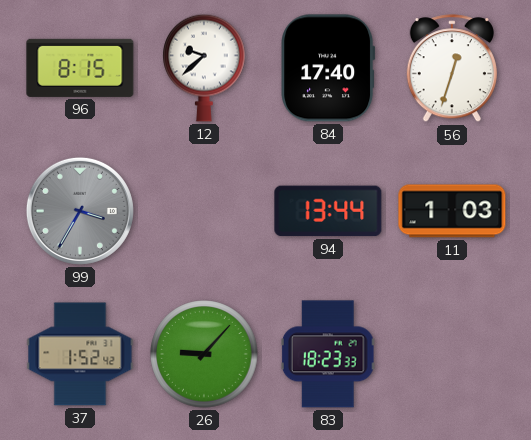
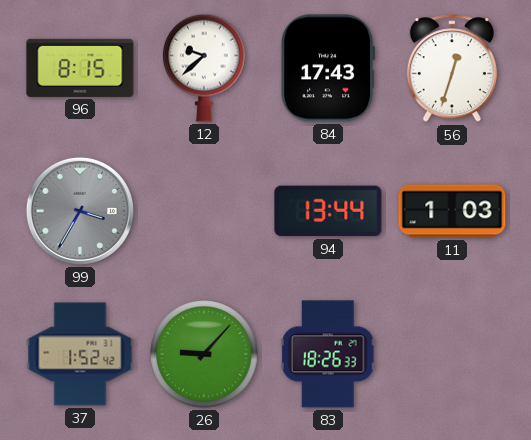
84: 17:40 -> 17:43
83: 18:23 -> 18:26
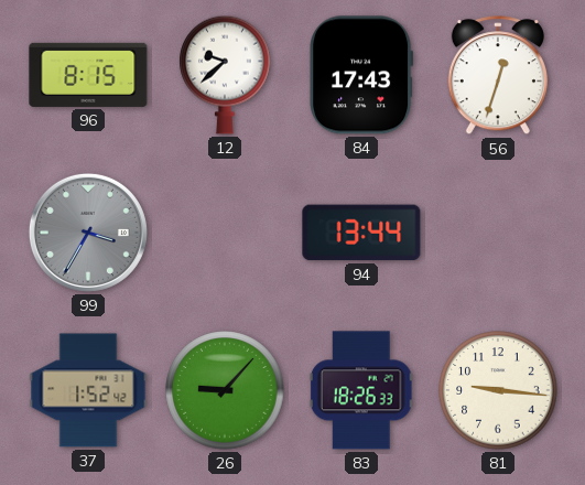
11: 1:03 -> none
81: none -> 9:16
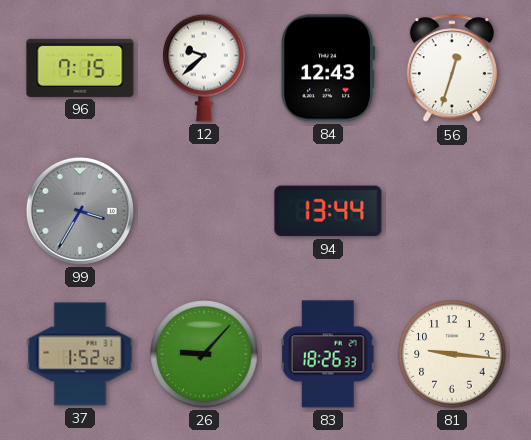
96: 8:15 -> 7:15
84: 17:43 -> 12:43
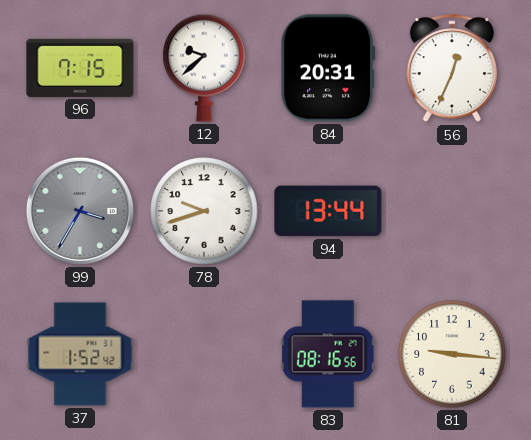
84: 12:43 -> 20:31
56: 12:33 -> 12:34
78: none -> 9:42
26: 9:07 -> none
83: 18:26 -> 08:16
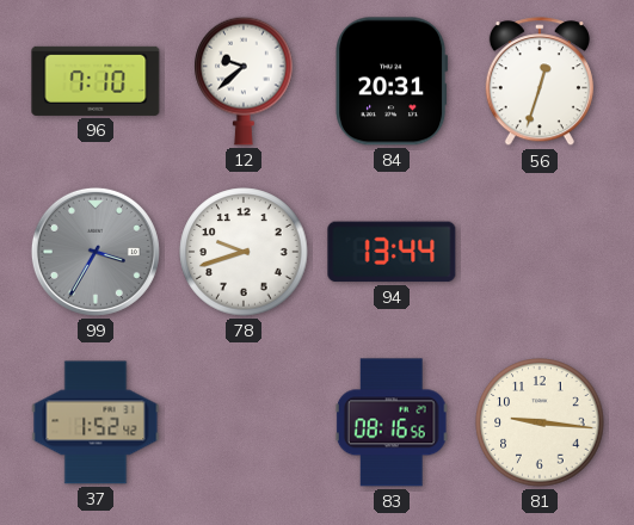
96: 7:15 -> 7:10
56: 12:34 -> 12:33
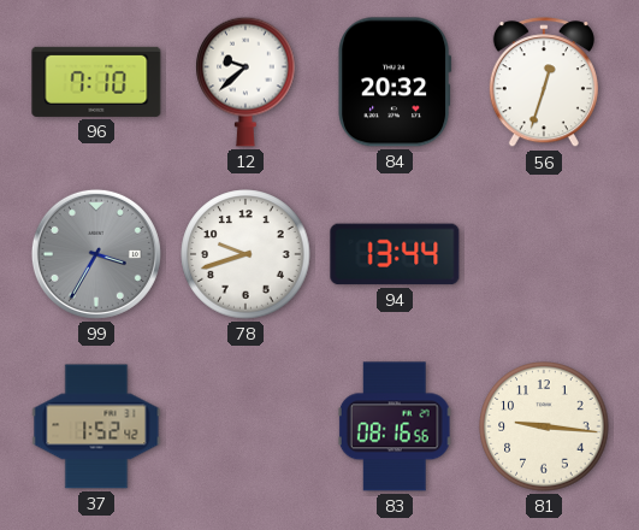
84: 20:31 -> 20:32
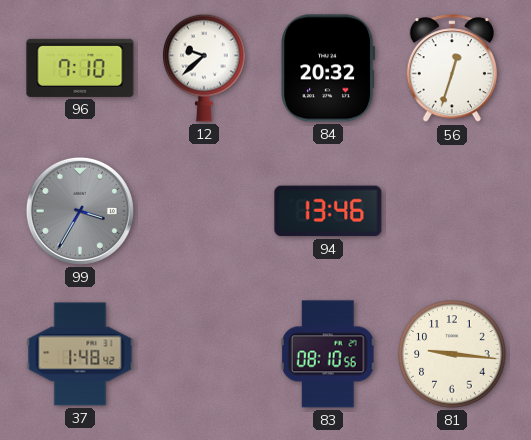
78: 9:42 -> none
94: 13:44 -> 13:46
37: 1:52 -> 1:48
83: 08:16 -> 08:10
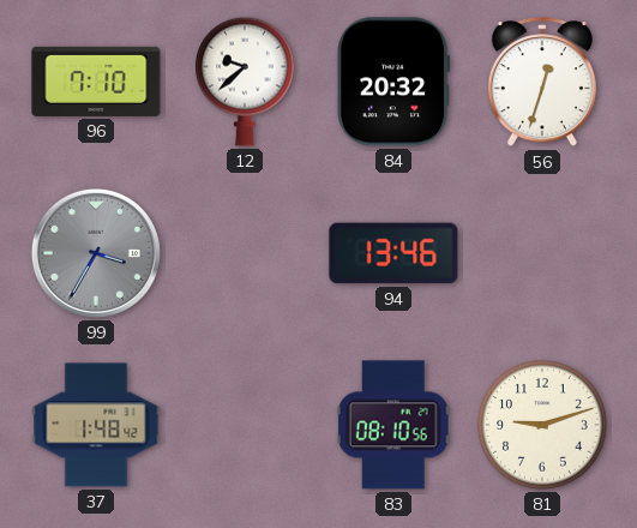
81: 9:16 -> 9:12
